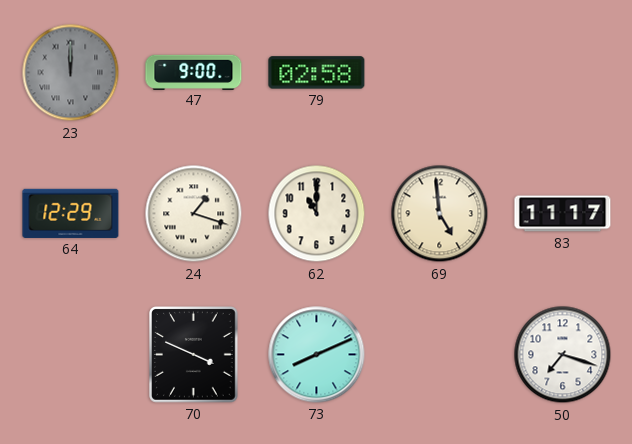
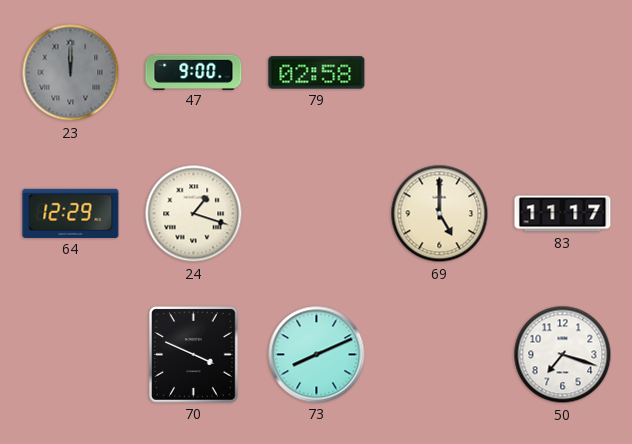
62: 11:00 -> none
69: 4:59 -> 5:00
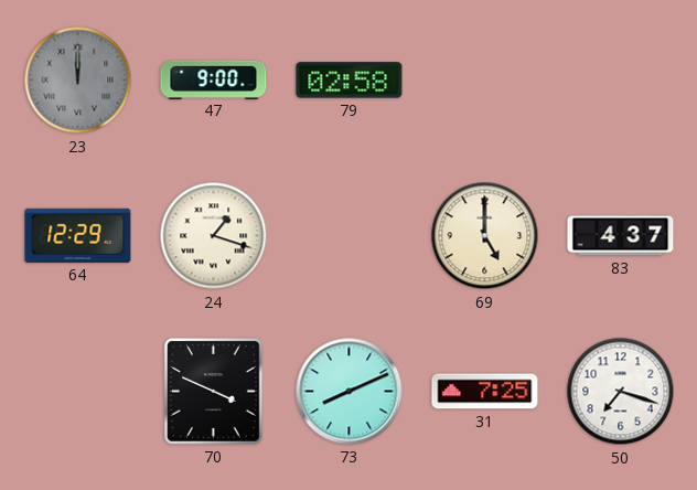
83: 11:17 -> 4:37
31: none -> 7:25
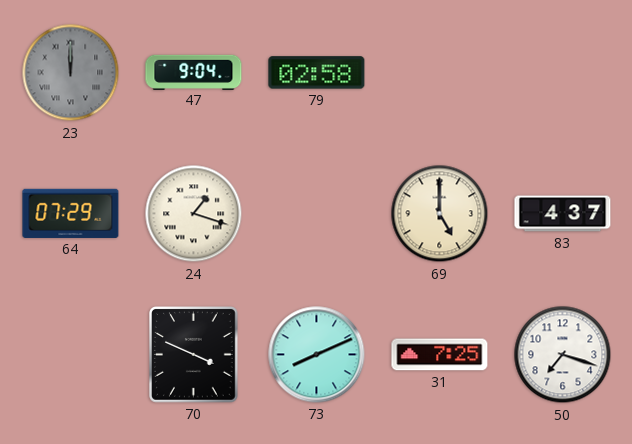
47: 9:00 -> 9:04
64: 12:29 -> 07:29
